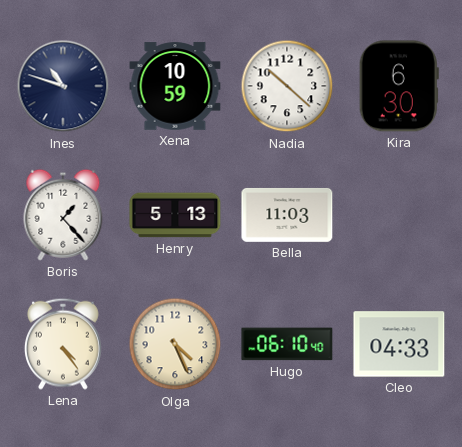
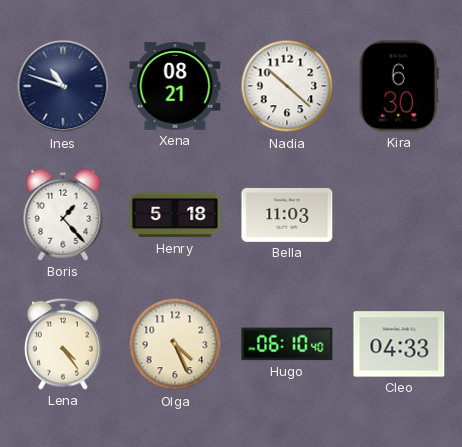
Xena: 10:59 -> 08:21
Henry: 5:13 -> 5:18
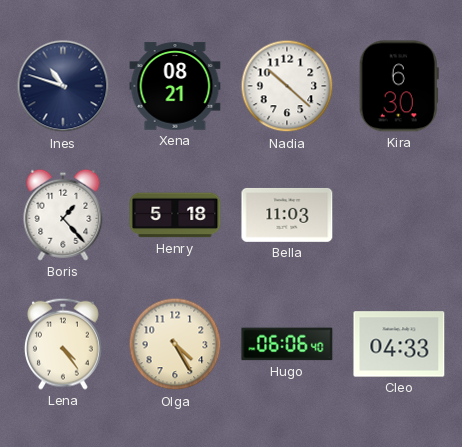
Olga: 4:26 -> 4:25
Hugo: 06:10 -> 06:06
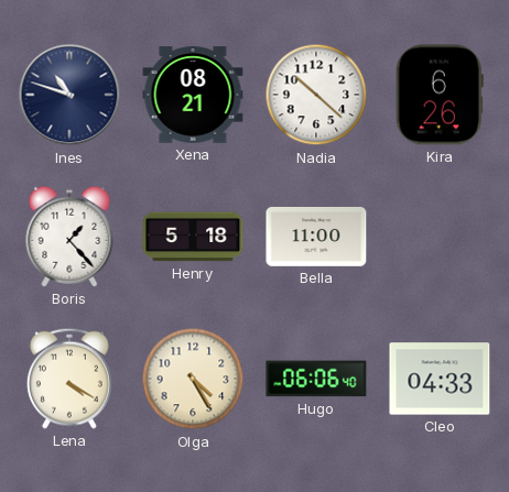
Kira: 6:30 -> 6:26
Bella: 11:03 -> 11:00
Lena: 4:24 -> 4:20
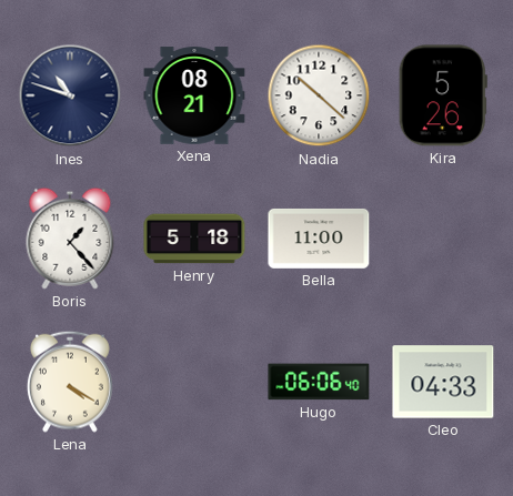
Kira: 6:26 -> 5:26
Olga: 4:25 -> none
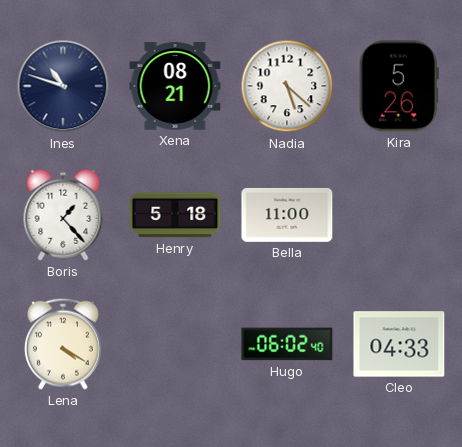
Nadia: 10:22 -> 5:22
Hugo: 06:06 -> 06:02
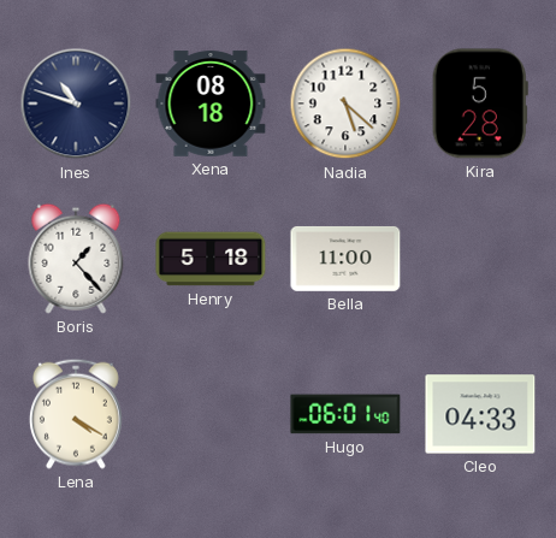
Xena: 08:21 -> 08:18
Kira: 5:26 -> 5:28
Hugo: 06:02 -> 06:01
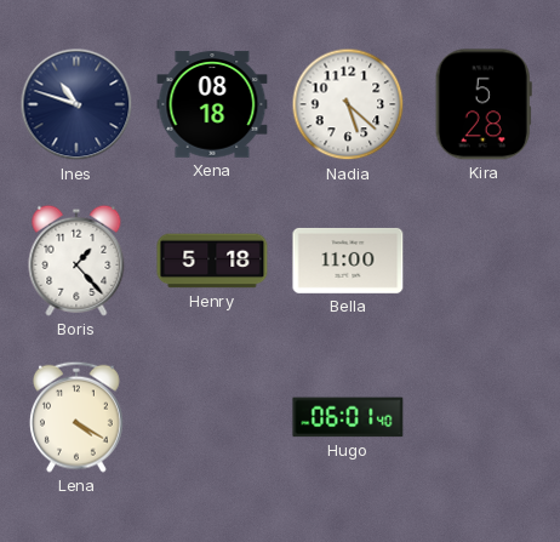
Cleo: 04:33 -> none
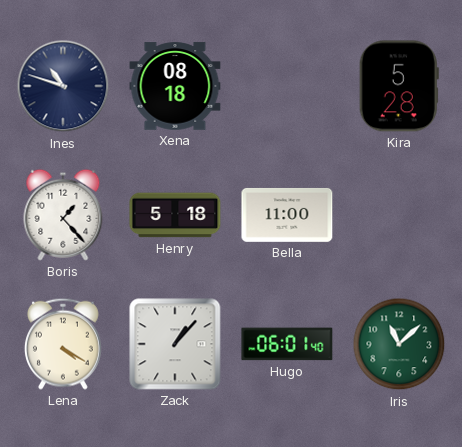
Nadia: 5:22 -> none
Zack: none -> 1:07
Iris: none -> 11:08
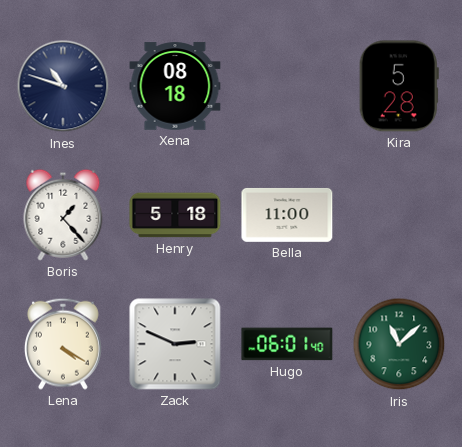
Zack: 1:07 -> 2:49
